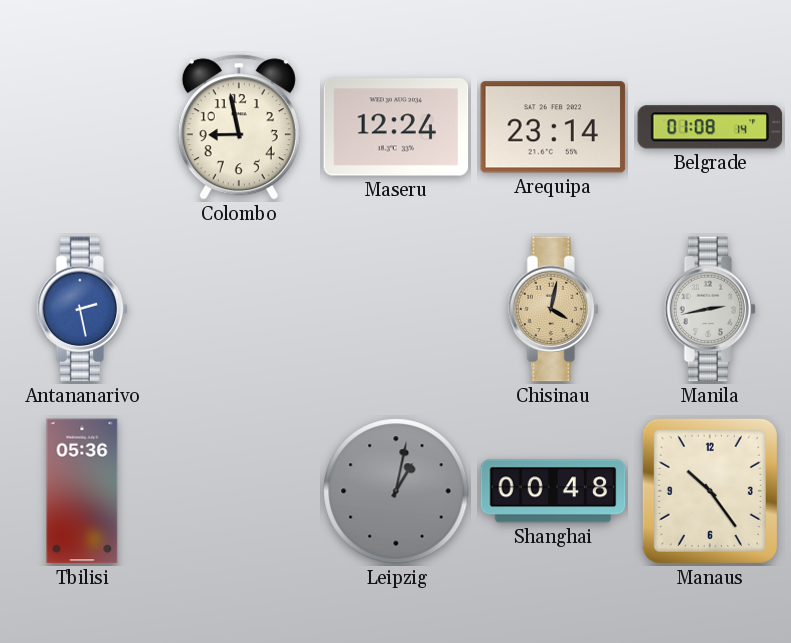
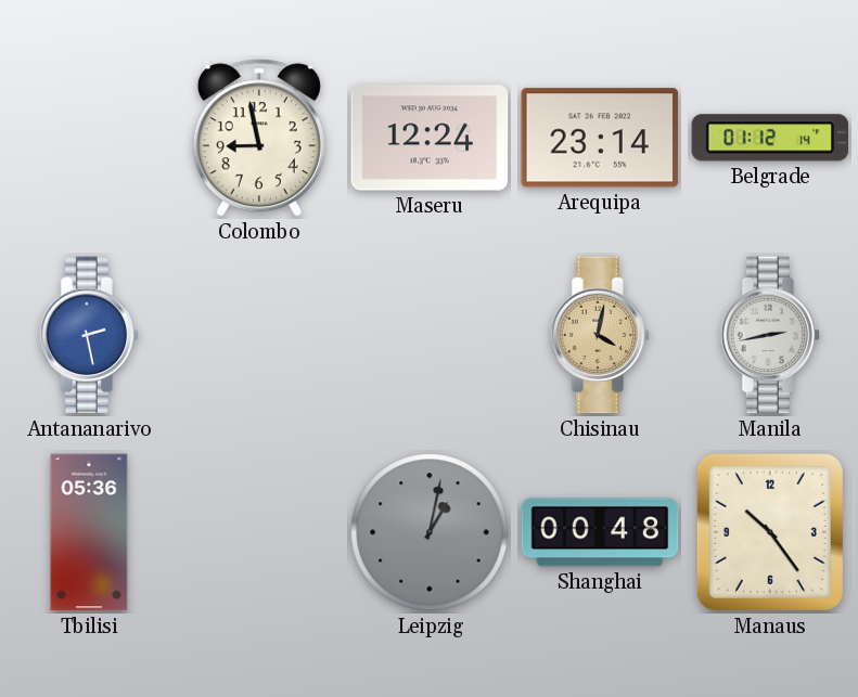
Belgrade: 01:08 -> 01:12
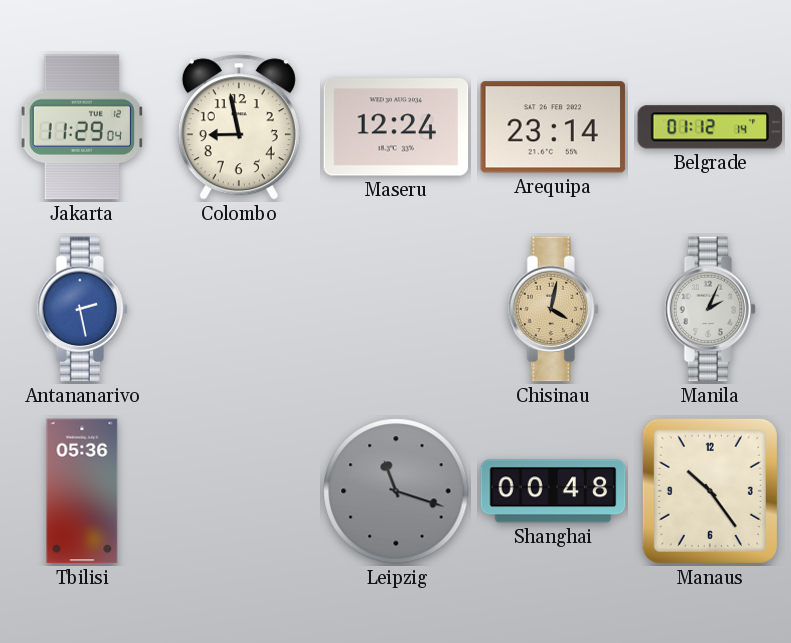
Jakarta: none -> 11:29
Manila: 2:43 -> 2:04
Leipzig: 1:02 -> 11:18
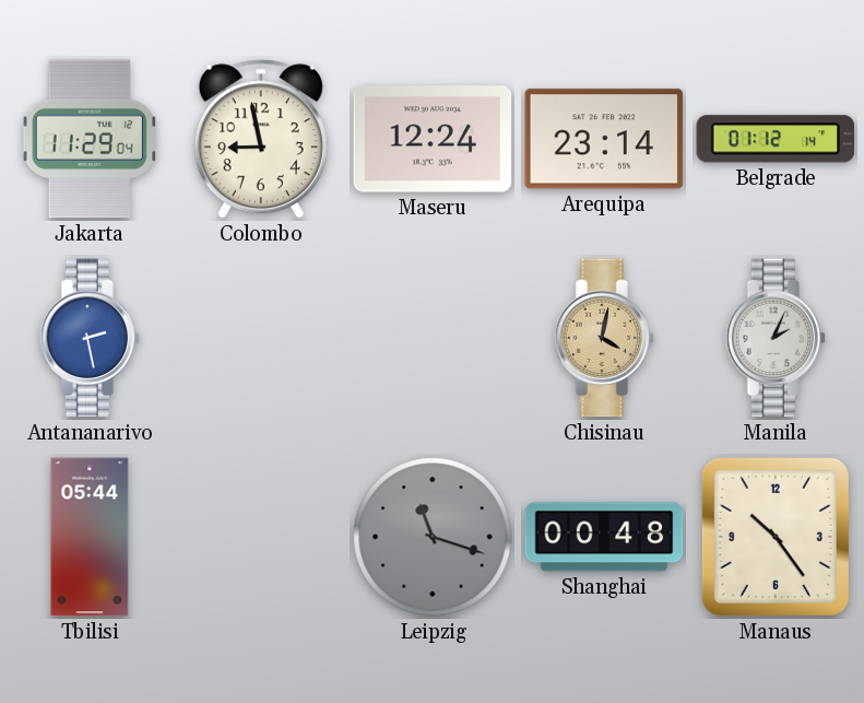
Tbilisi: 05:36 -> 05:44
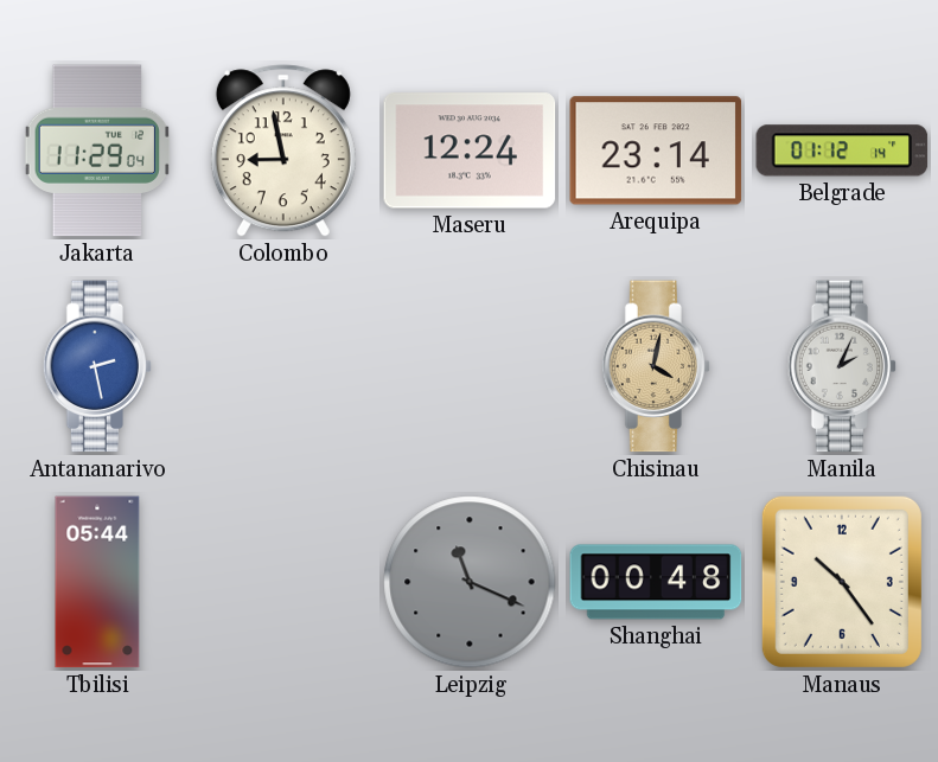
Leipzig: 11:18 -> 11:19
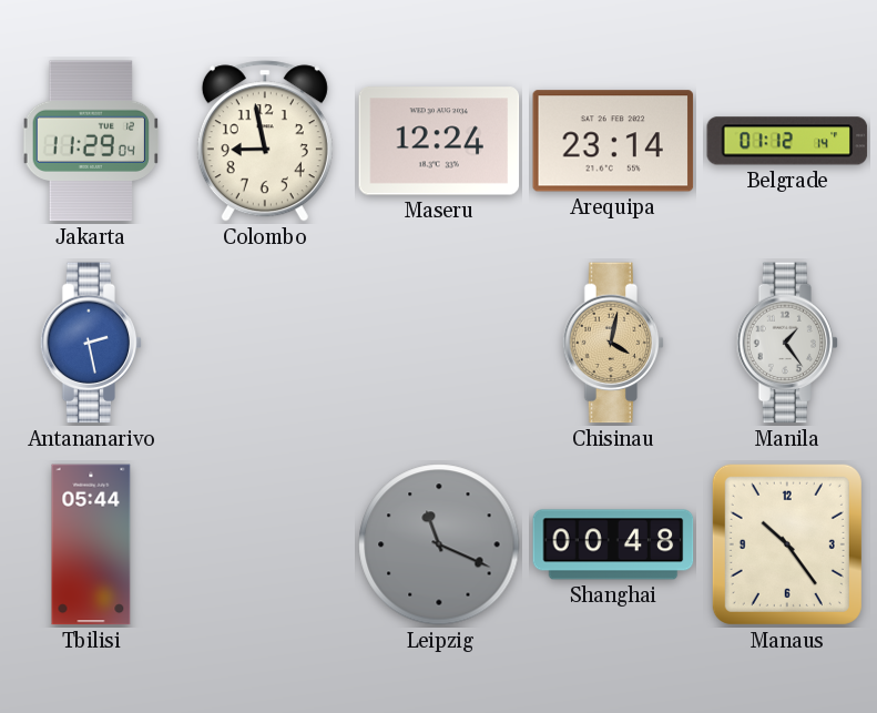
Manila: 2:04 -> 1:24
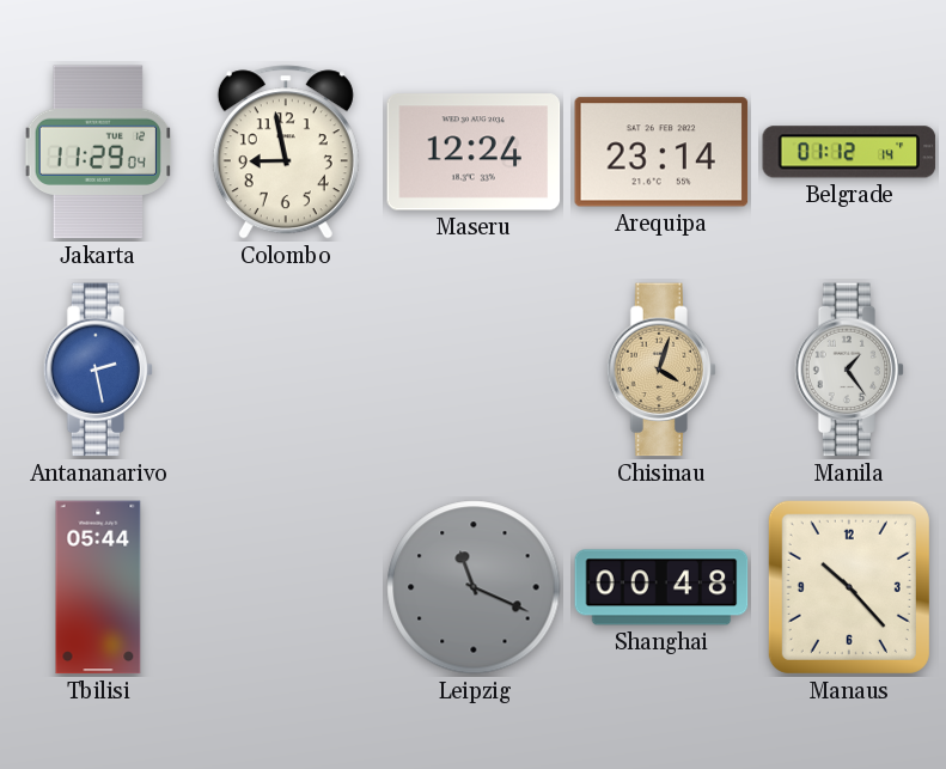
Chisinau: 4:02 -> 4:03
Manaus: 10:24 -> 10:23
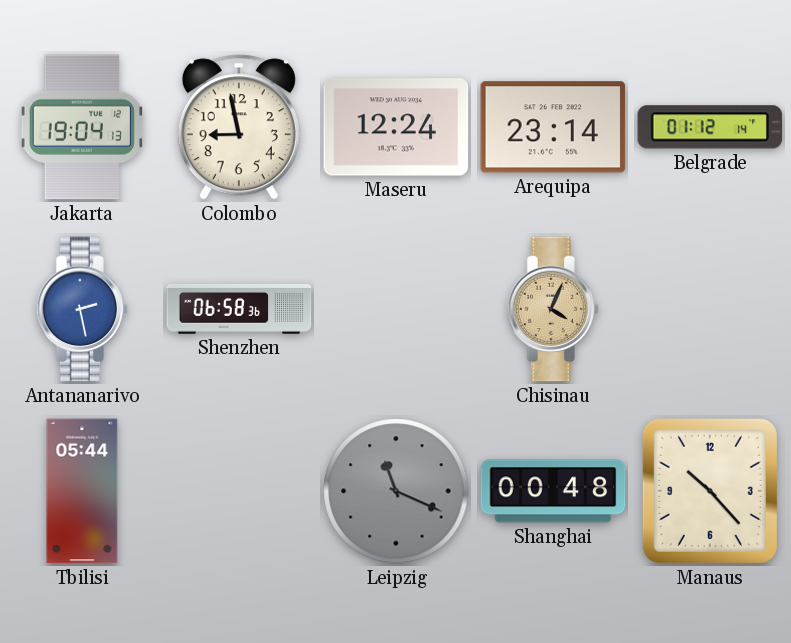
Jakarta: 11:29 -> 19:04
Shenzhen: none -> 06:58
Chisinau: 4:03 -> 4:04
Manila: 1:24 -> none
